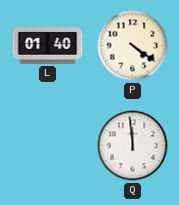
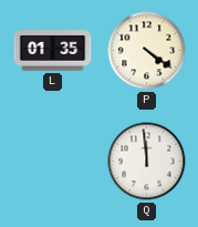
L: 01:40 -> 01:35
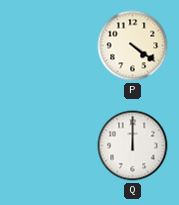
L: 01:35 -> none
Q: 11:59 -> 12:00
